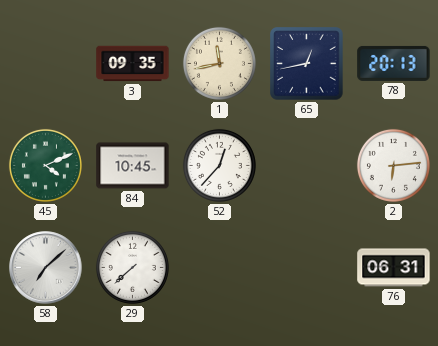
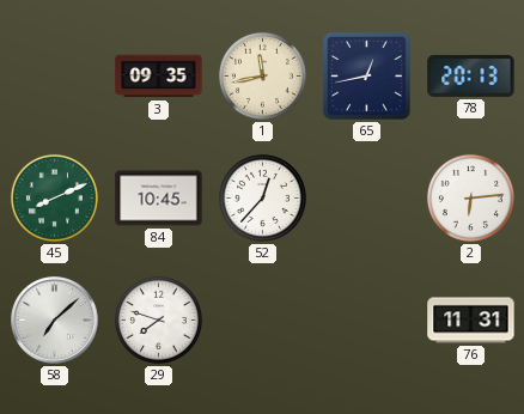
45: 4:11 -> 8:11
29: 7:38 -> 7:48
76: 06:31 -> 11:31
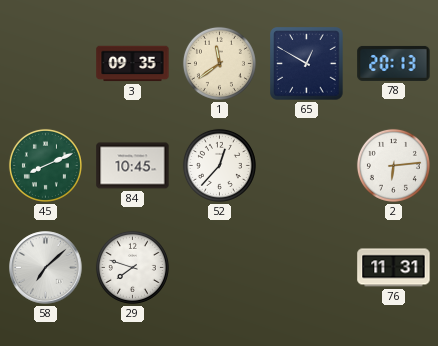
1: 11:43 -> 11:39
65: 12:43 -> 12:50
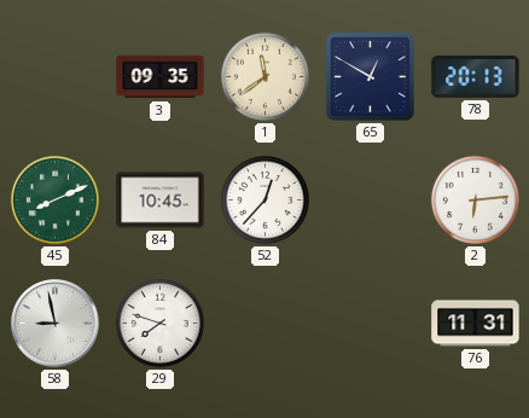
58: 7:08 -> 8:58
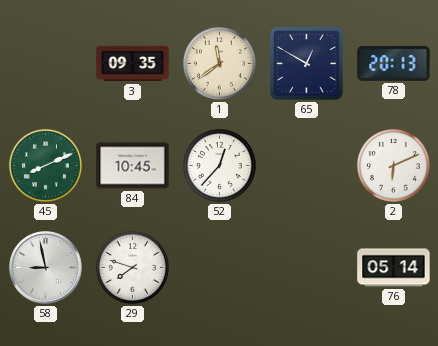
2: 6:14 -> 6:11
76: 11:31 -> 05:14
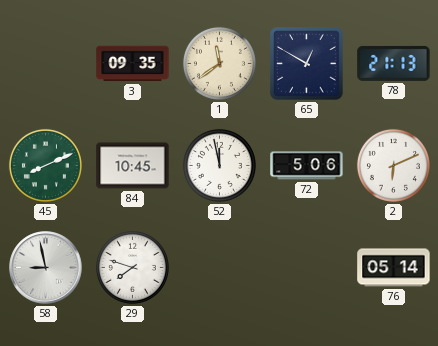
78: 20:13 -> 21:13
52: 12:37 -> 11:58
72: none -> 5:06
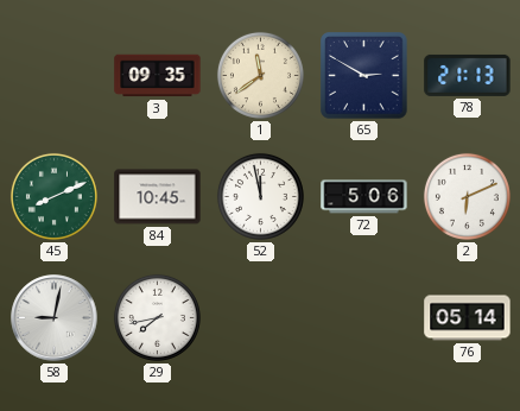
65: 12:50 -> 2:50
58: 8:58 -> 9:02
29: 7:48 -> 7:43
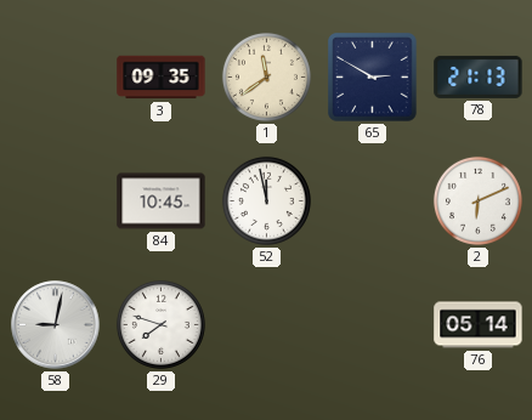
45: 8:11 -> none
72: 5:06 -> none
29: 7:43 -> 7:48
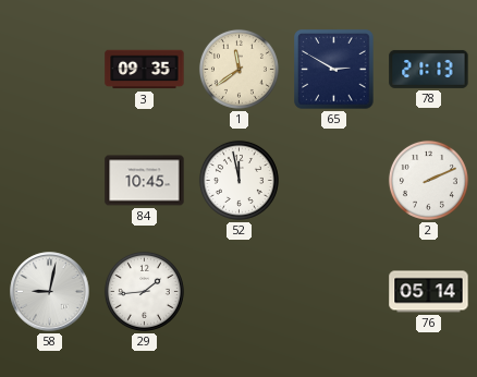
2: 6:11 -> 2:11
29: 7:48 -> 1:44
